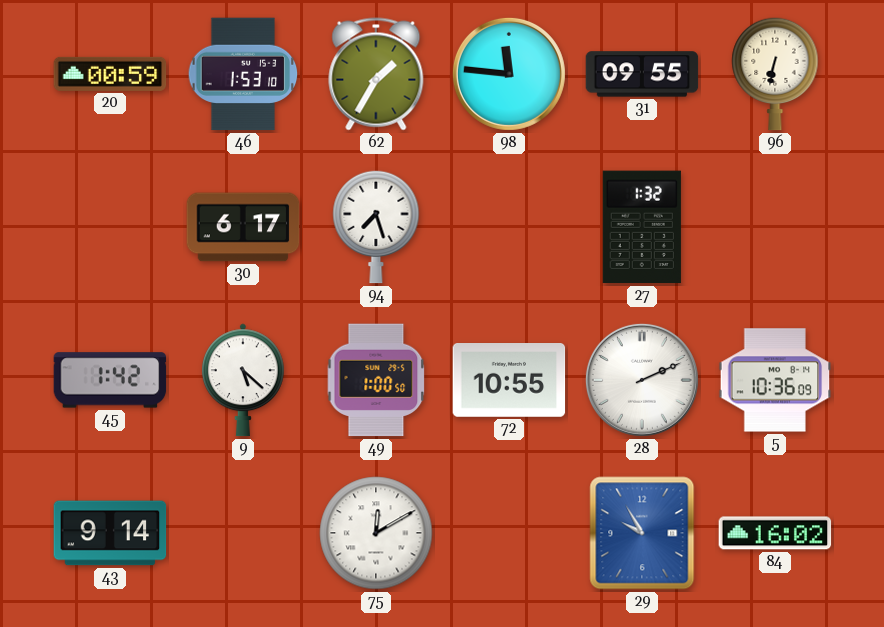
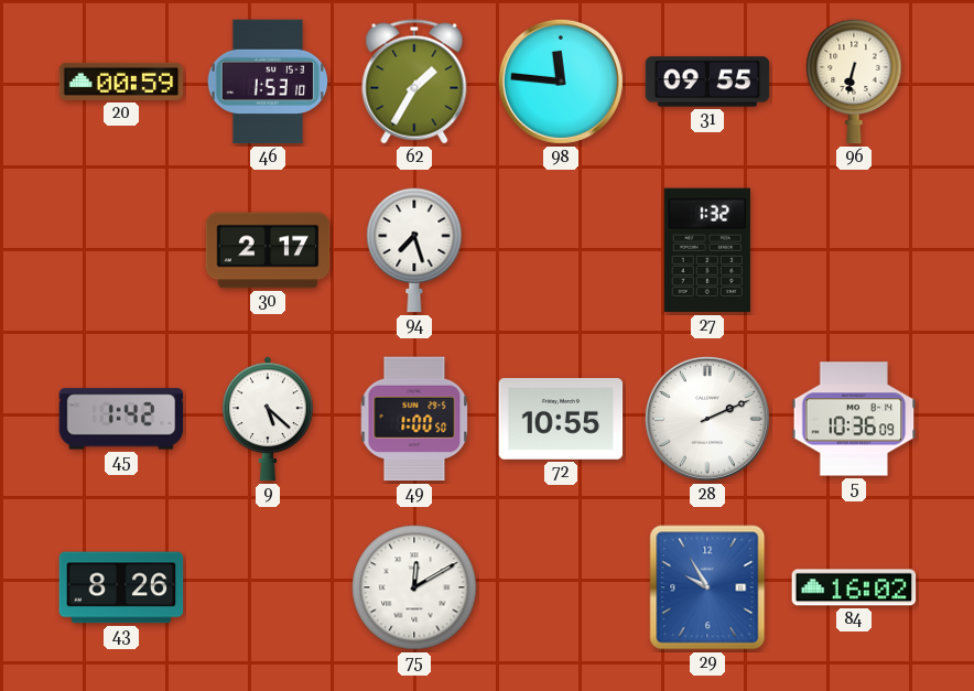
30: 6:17 -> 2:17
43: 9:14 -> 8:26
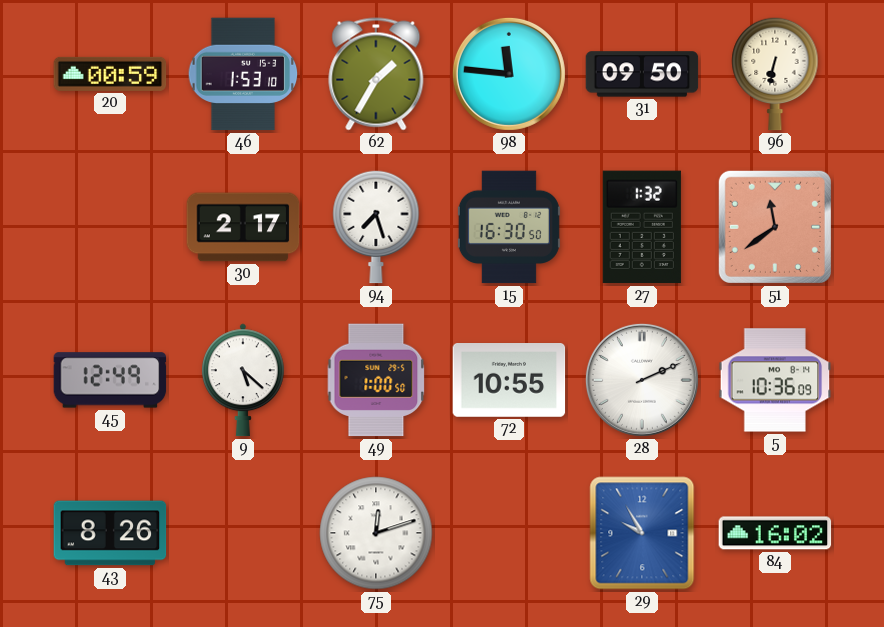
31: 09:55 -> 09:50
15: none -> 16:30
51: none -> 11:39
45: 1:42 -> 12:49
75: 12:10 -> 12:12
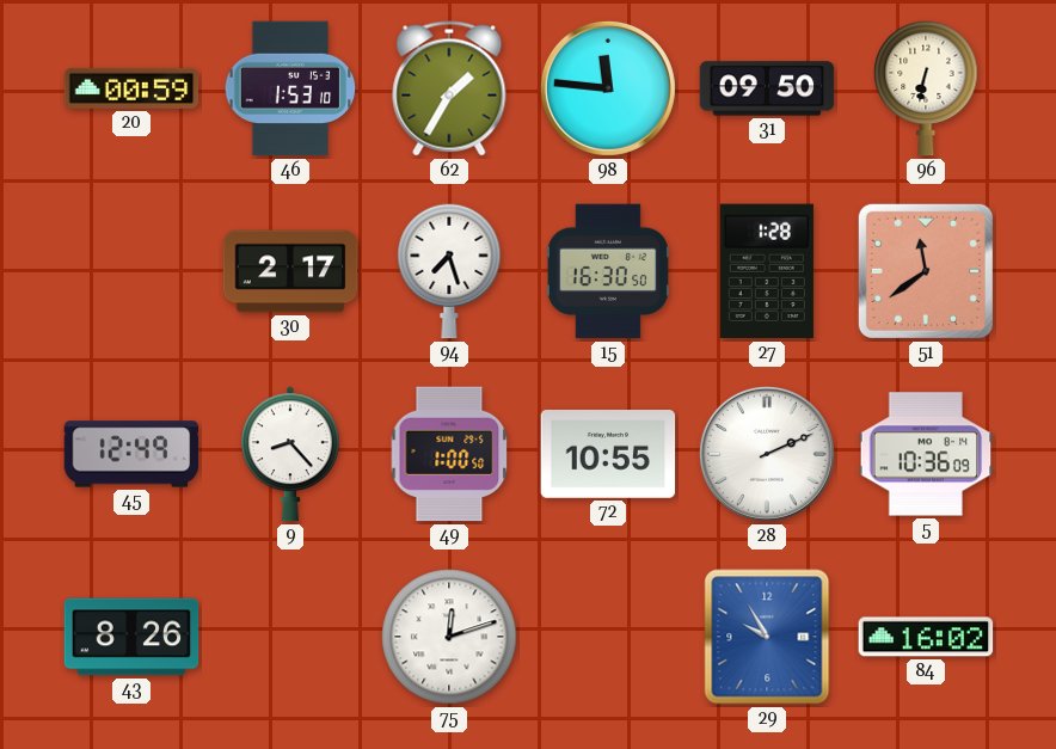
27: 1:32 -> 1:28
9: 5:22 -> 8:23
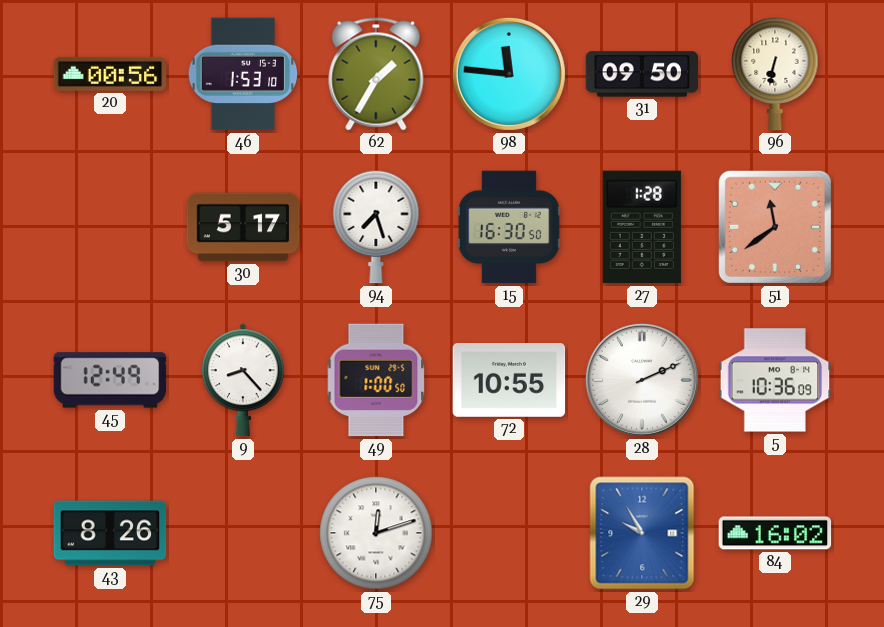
20: 00:59 -> 00:56
30: 2:17 -> 5:17
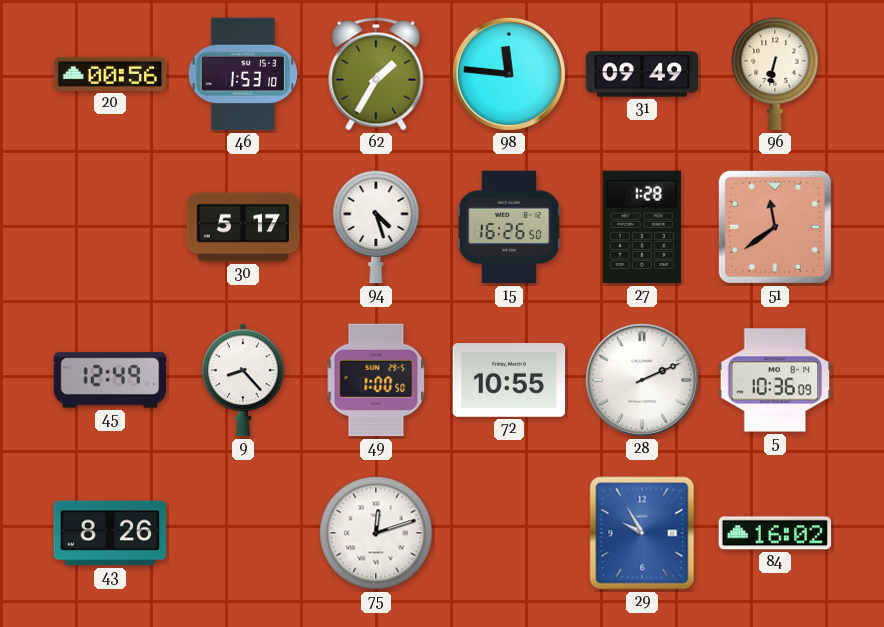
31: 09:50 -> 09:49
94: 7:27 -> 4:27
15: 16:30 -> 16:26
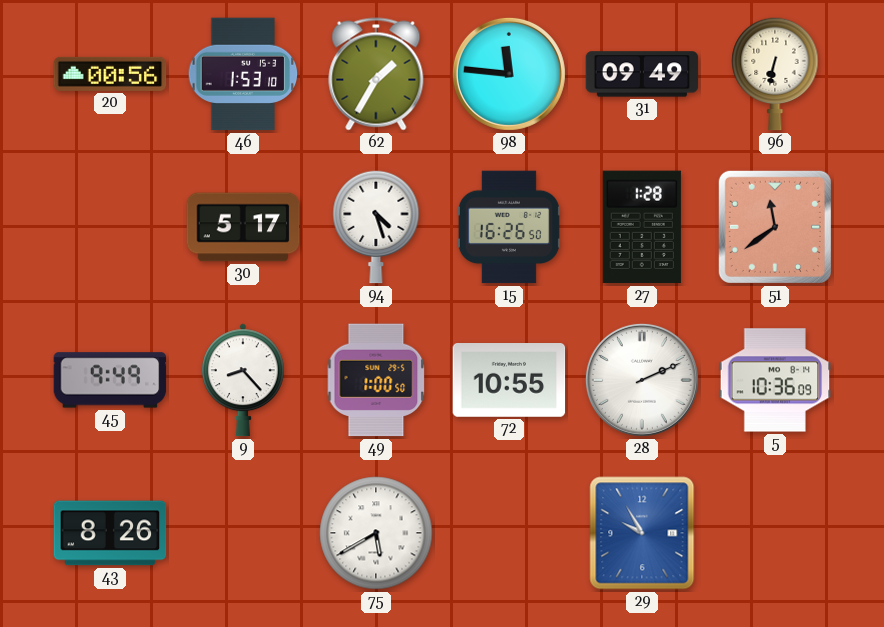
45: 12:49 -> 9:49
75: 12:12 -> 5:40
84: 16:02 -> none
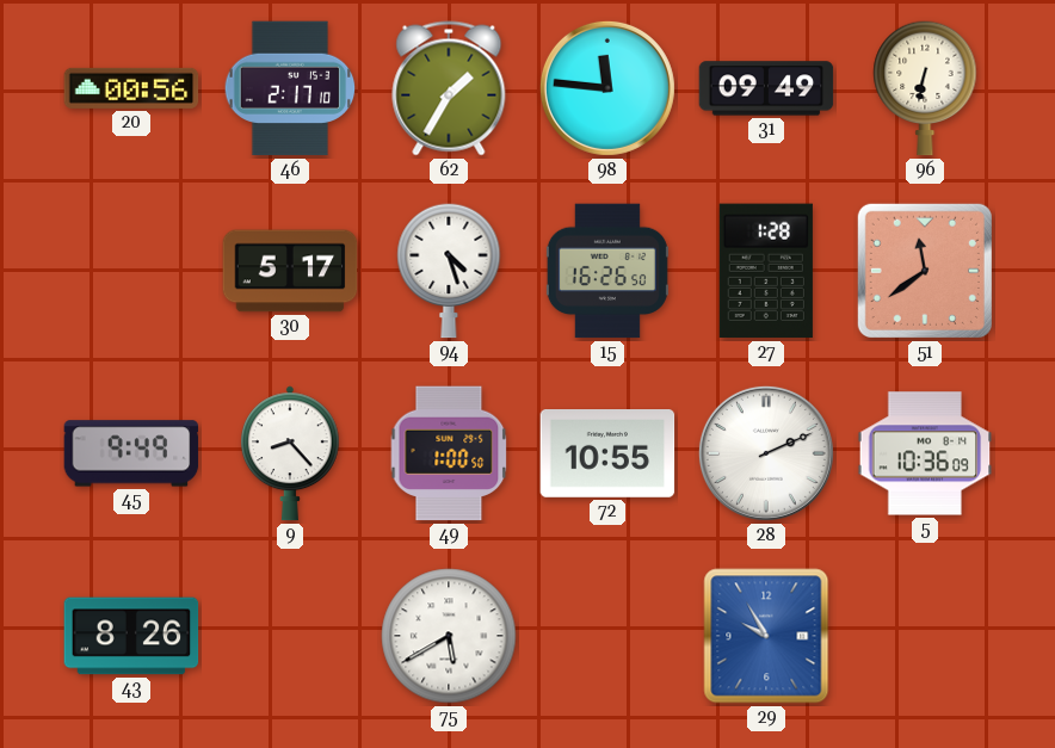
46: 1:53 -> 2:17
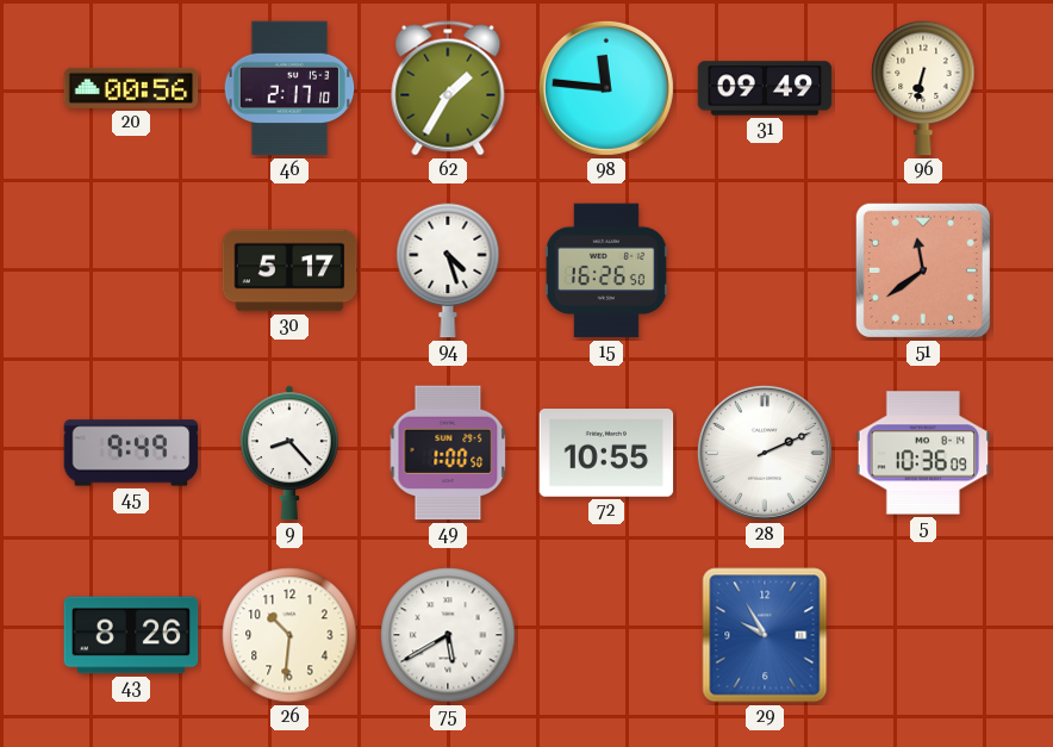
27: 1:28 -> none
26: none -> 10:31
